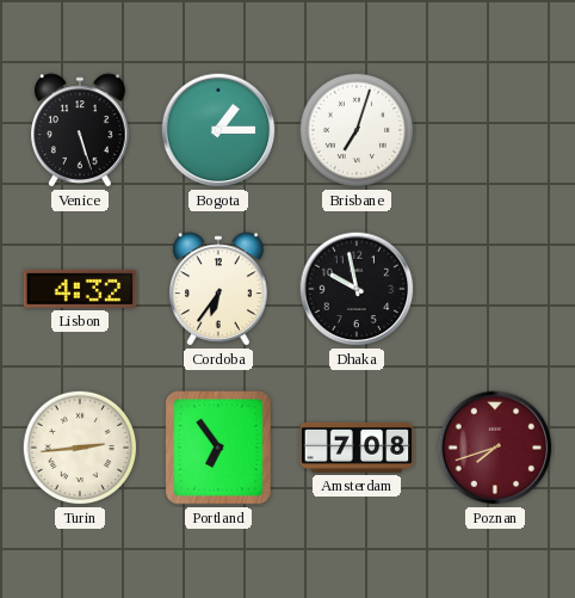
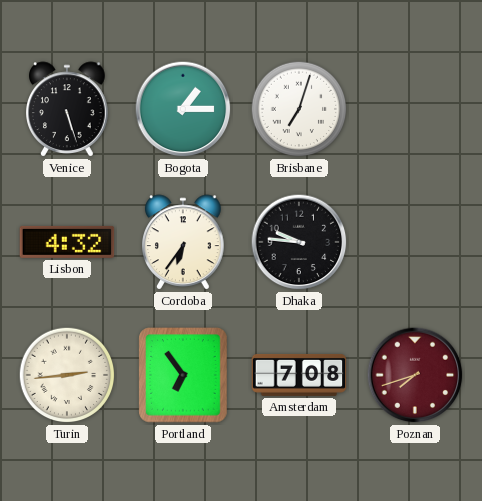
Dhaka: 9:58 -> 9:46
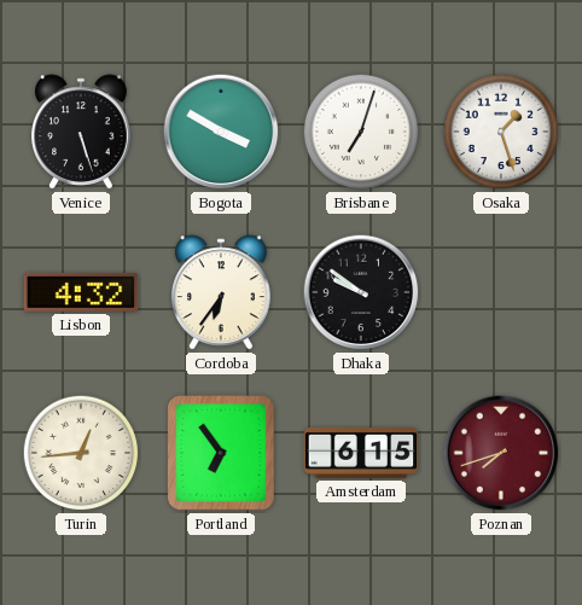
Bogota: 1:15 -> 3:50
Osaka: none -> 1:27
Dhaka: 9:46 -> 9:51
Turin: 2:44 -> 12:44
Amsterdam: 7:08 -> 6:15
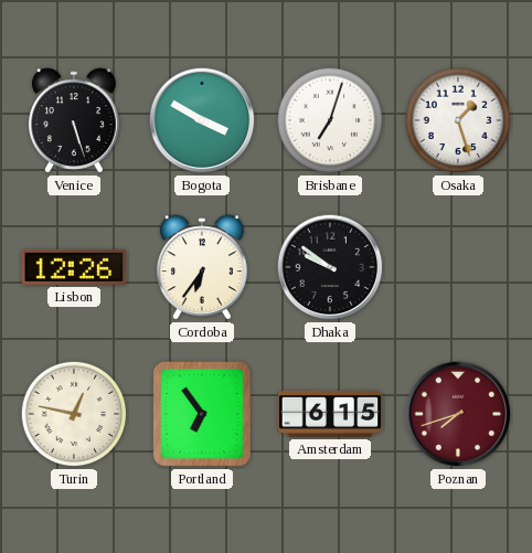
Lisbon: 4:32 -> 12:26
Turin: 12:44 -> 12:47
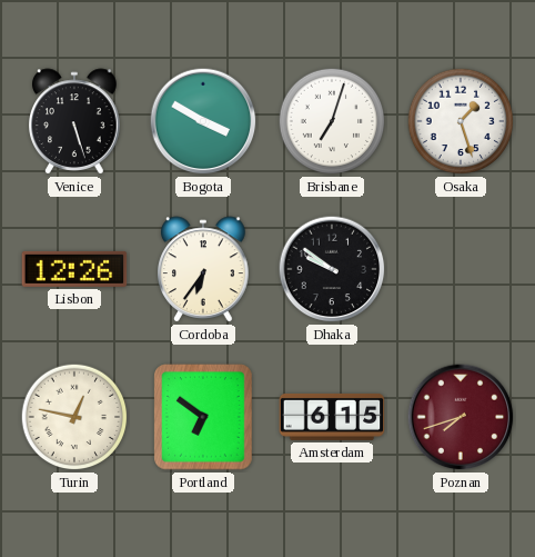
Portland: 6:54 -> 6:51
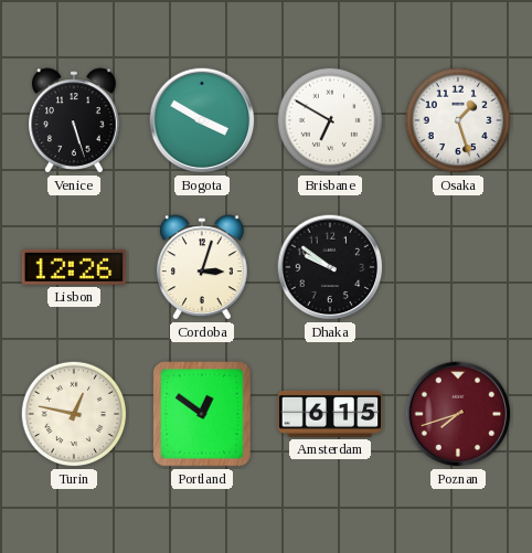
Brisbane: 7:03 -> 6:50
Cordoba: 6:36 -> 3:03
Portland: 6:51 -> 12:51
